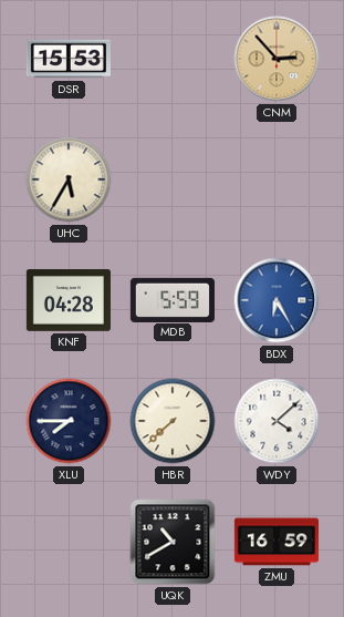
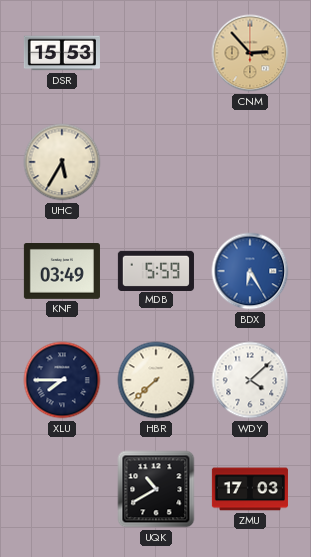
KNF: 04:28 -> 03:49
ZMU: 16:59 -> 17:03
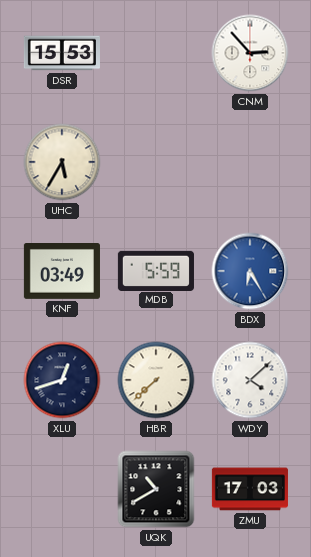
CNM dial: champagne -> white
XLU: 7:45 -> 12:42
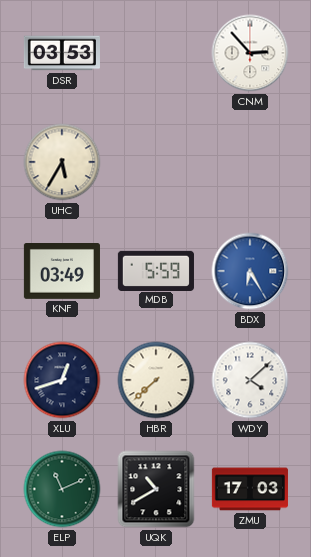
DSR: 15:53 -> 03:53
ELP: none -> 11:11
